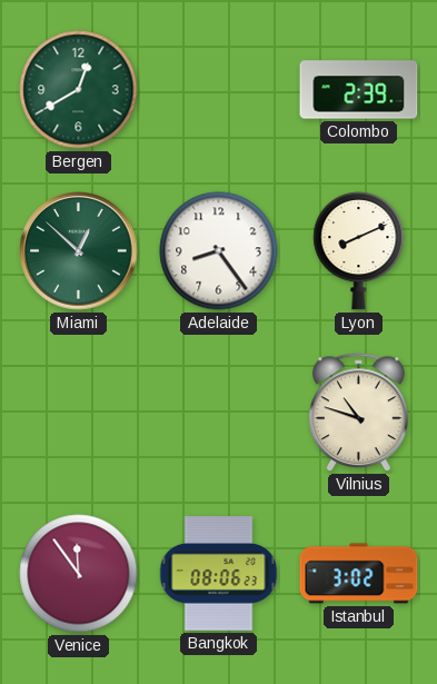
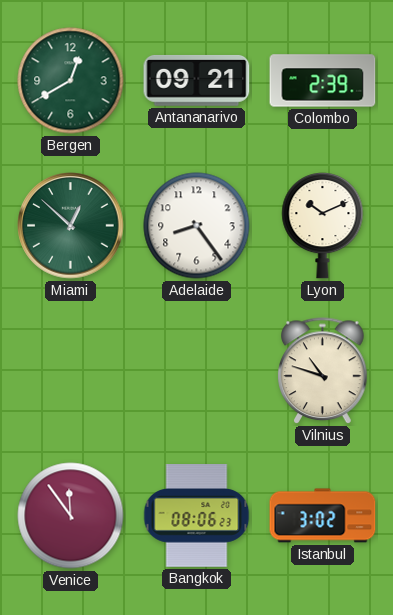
Antananarivo: none -> 09:21
Lyon: 8:11 -> 10:11
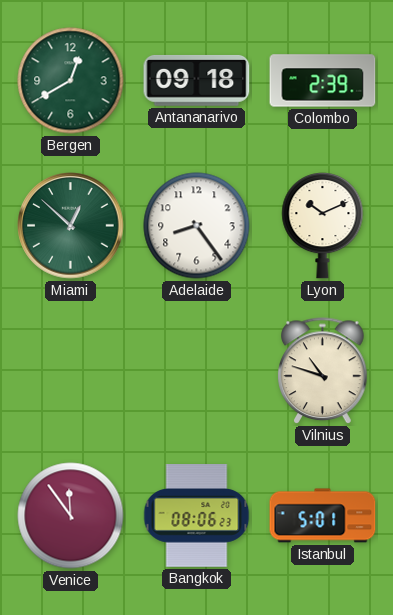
Antananarivo: 09:21 -> 09:18
Istanbul: 3:02 -> 5:01
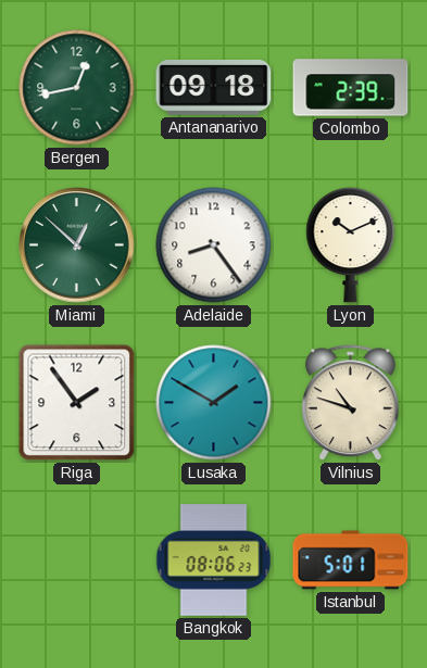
Bergen: 12:40 -> 12:43
Riga: none -> 1:54
Lusaka: none -> 1:50
Venice: 11:54 -> none
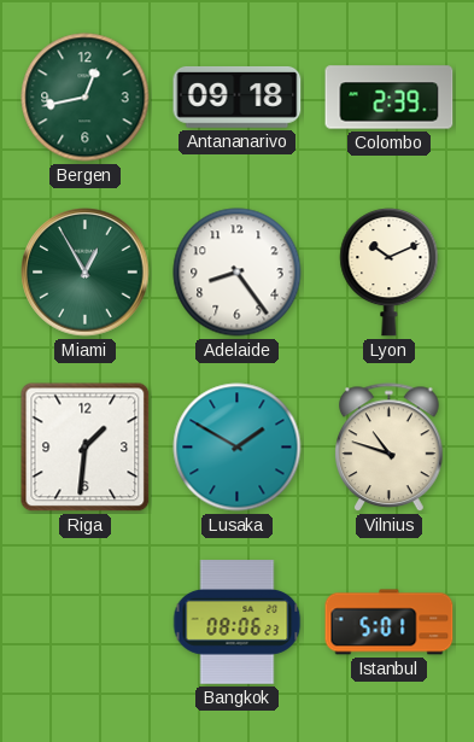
Miami: 12:52 -> 12:55
Riga: 1:54 -> 1:31
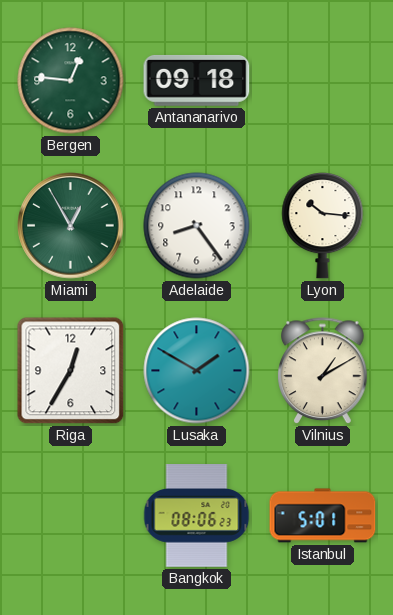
Bergen: 12:43 -> 12:46
Colombo: 2:39 -> none
Lyon: 10:11 -> 10:16
Riga: 1:31 -> 12:35
Vilnius: 10:48 -> 1:10
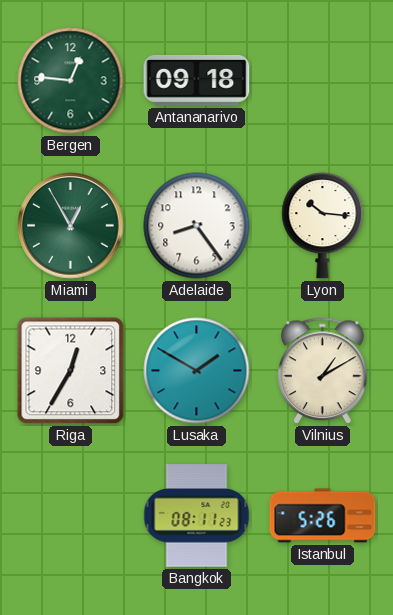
Bangkok: 08:06 -> 08:11
Istanbul: 5:01 -> 5:26
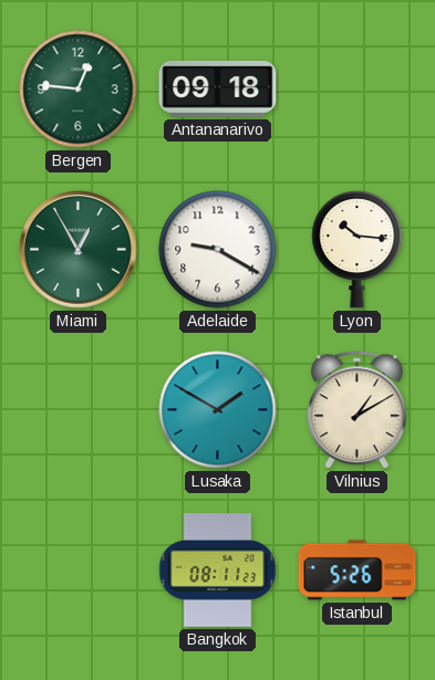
Adelaide: 8:24 -> 9:20
Riga: 12:35 -> none
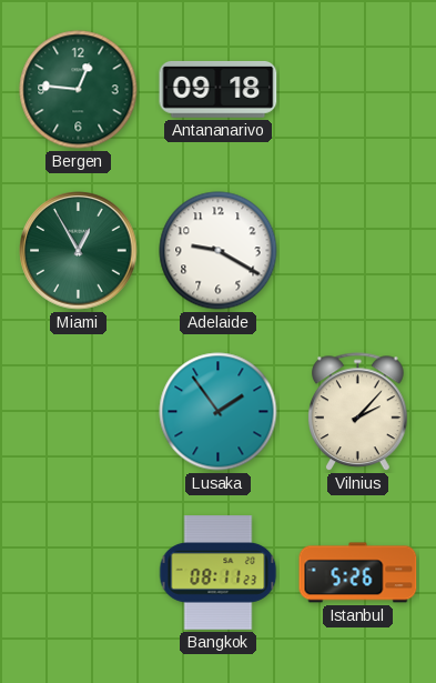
Lyon: 10:16 -> none
Lusaka: 1:50 -> 1:54
Vilnius: 1:10 -> 2:07
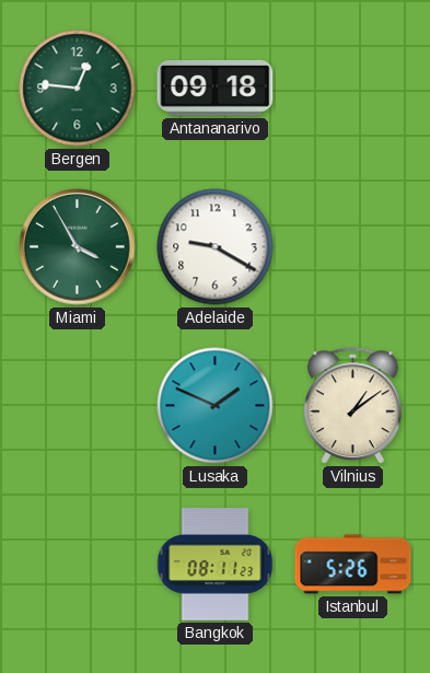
Miami: 12:55 -> 3:55
Lusaka: 1:54 -> 1:49
Vilnius: 2:07 -> 1:09
